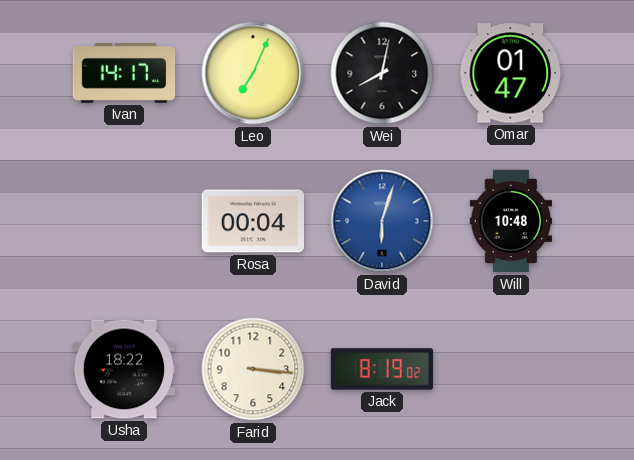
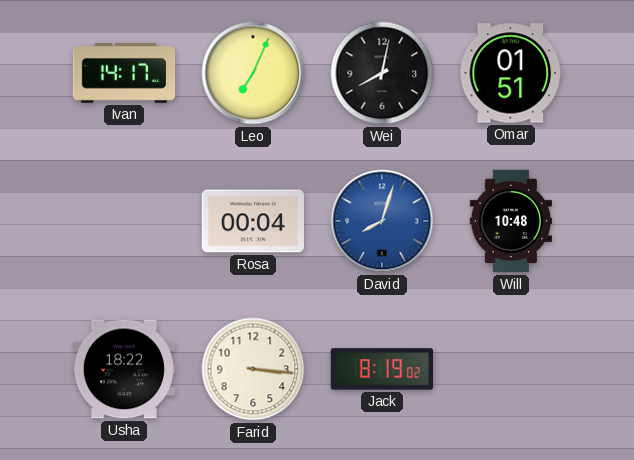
Omar: 01:47 -> 01:51
David: 6:03 -> 8:03
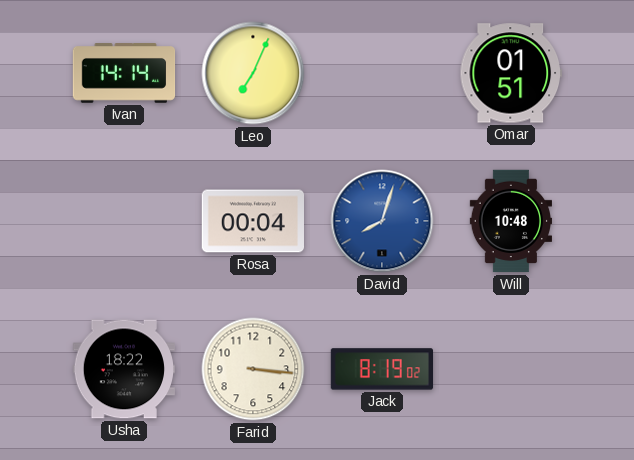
Ivan: 14:17 -> 14:14
Wei: 8:02 -> none
